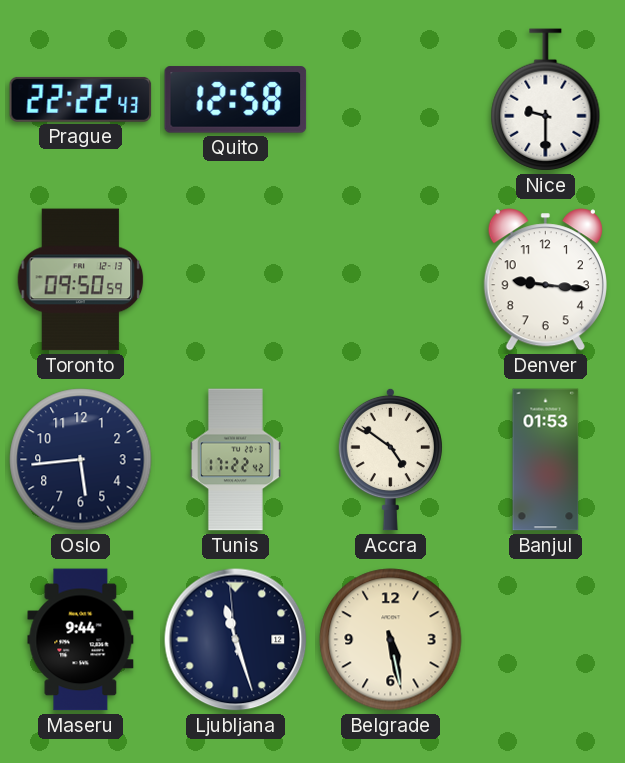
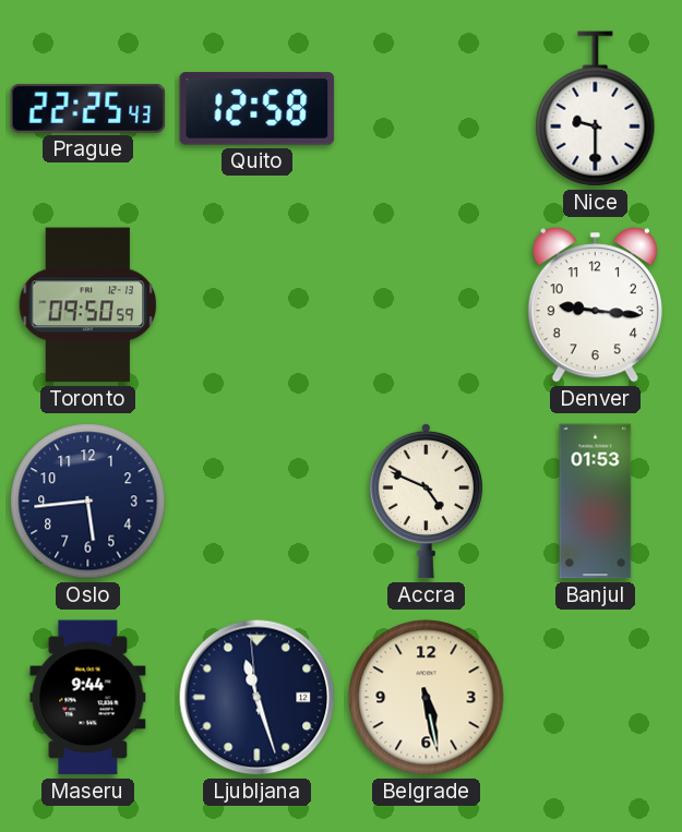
Prague: 22:22 -> 22:25
Tunis: 17:22 -> none
Accra: 4:51 -> 4:49
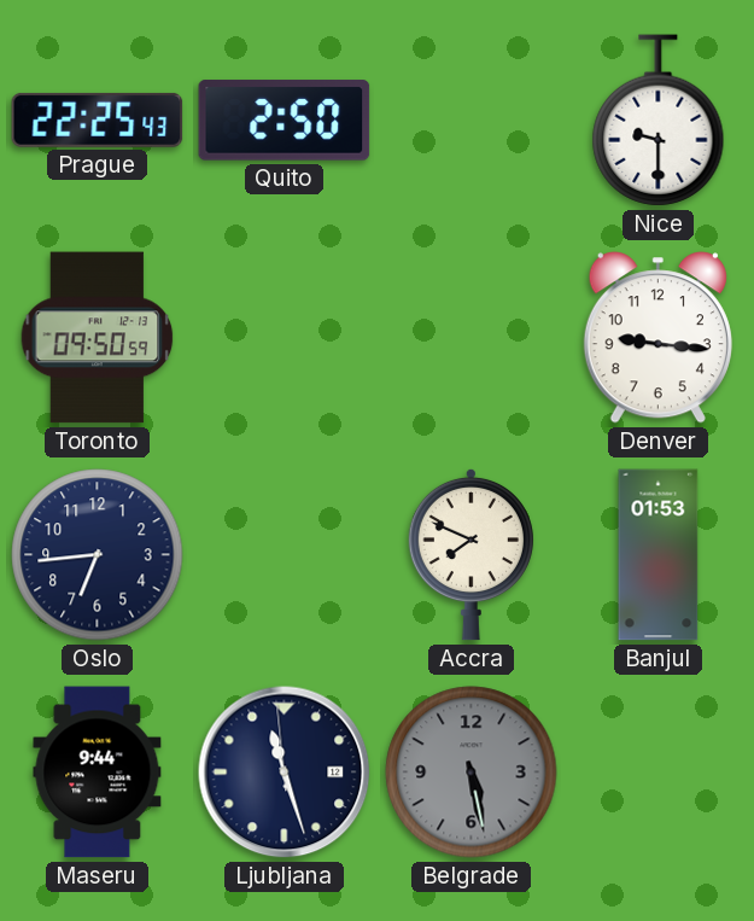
Quito: 12:58 -> 2:50
Oslo: 5:44 -> 6:44
Accra: 4:49 -> 7:49
Belgrade dial: cream -> grey
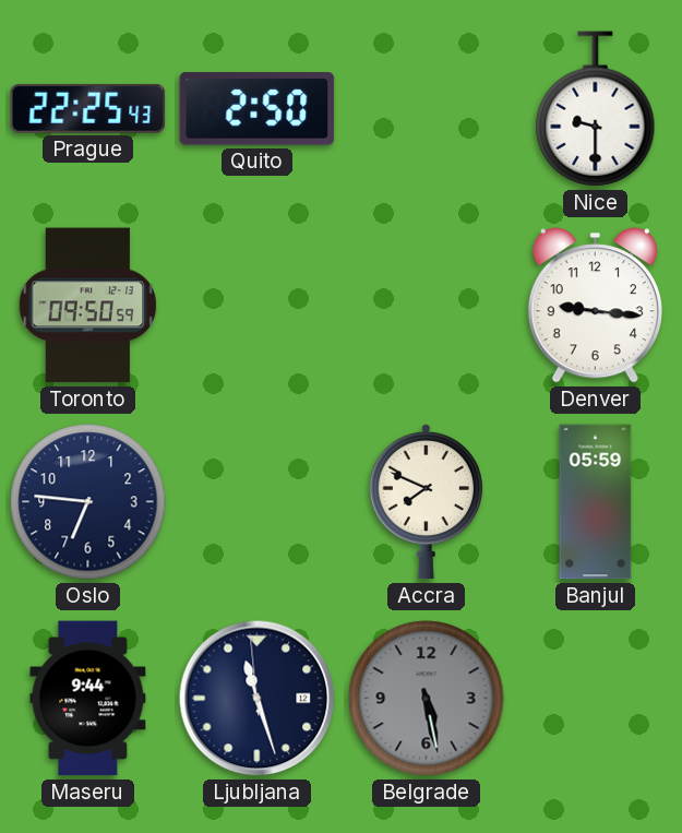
Oslo: 6:44 -> 6:46
Banjul: 01:53 -> 05:59
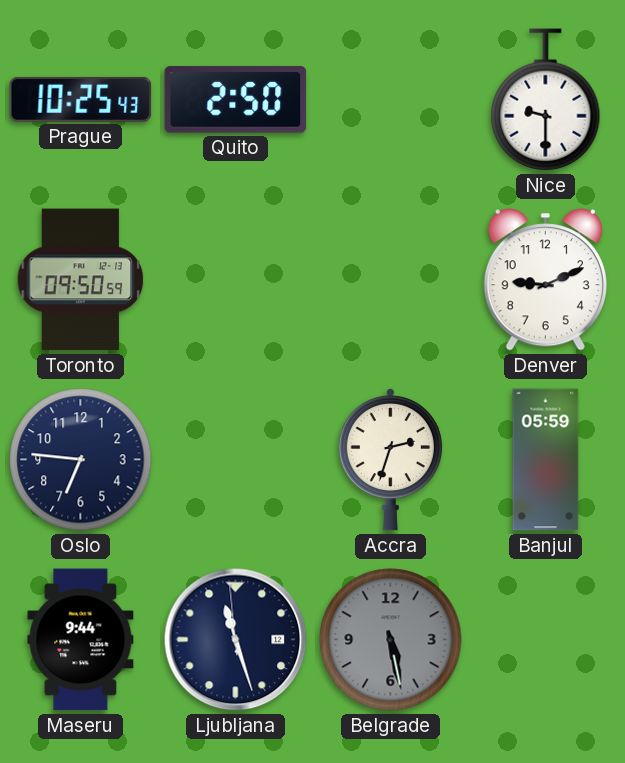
Prague: 22:25 -> 10:25
Denver: 9:16 -> 9:11
Accra: 7:49 -> 2:33
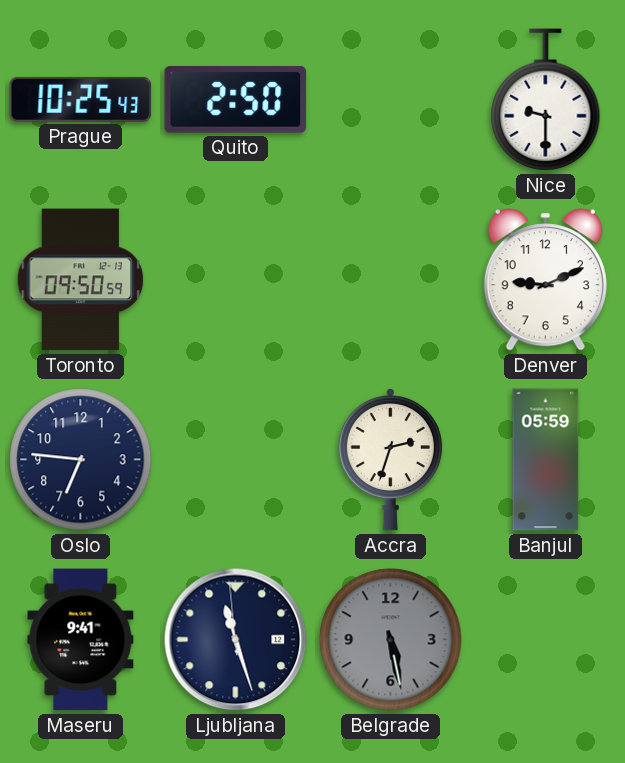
Maseru: 9:44 -> 9:41
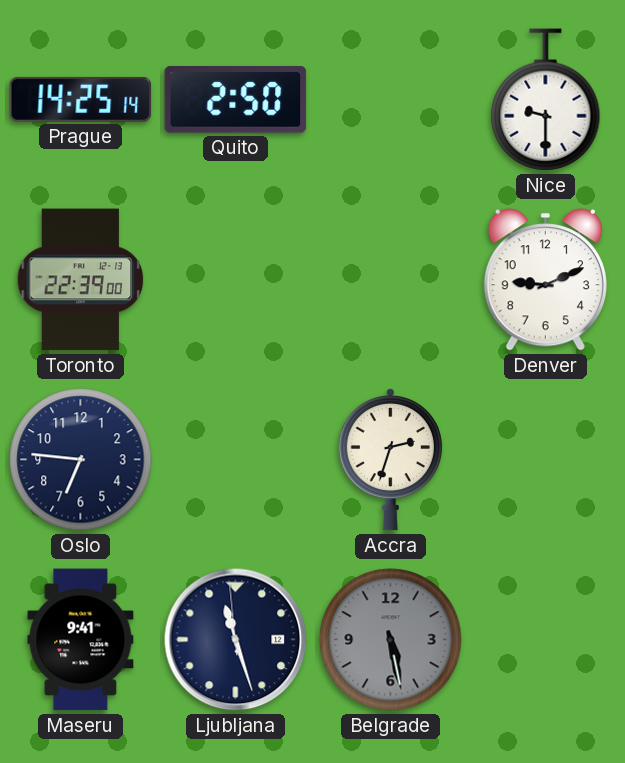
Prague: 10:25 -> 14:25
Toronto: 09:50 -> 22:39
Banjul: 05:59 -> none
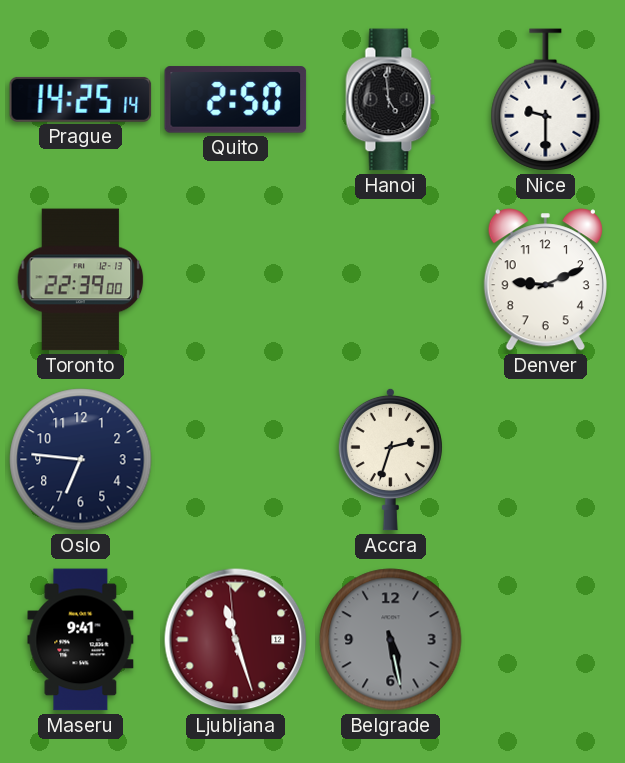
Hanoi: none -> 4:59
Ljubljana dial: navy -> burgundy
